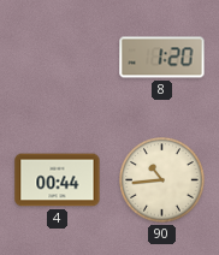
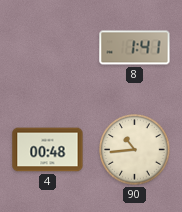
8: 1:20 -> 1:41
4: 00:44 -> 00:48
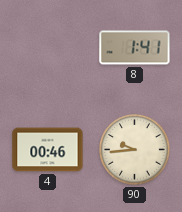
4: 00:48 -> 00:46
90: 10:44 -> 9:44
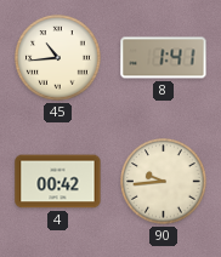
45: none -> 10:44
4: 00:46 -> 00:42
